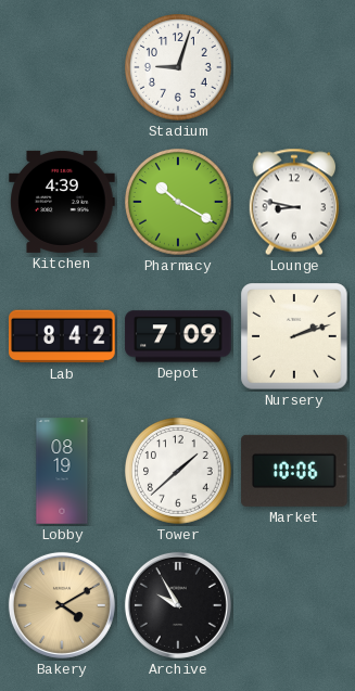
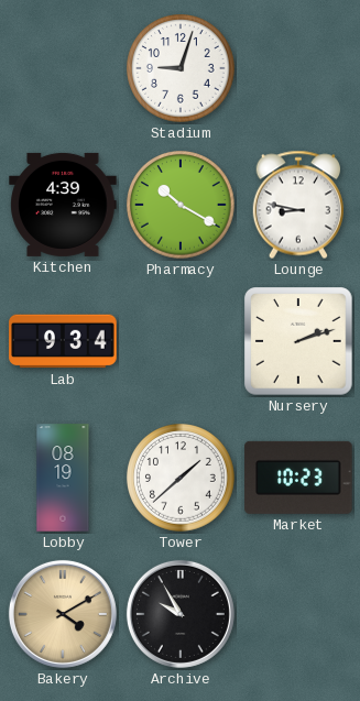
Lab: 8:42 -> 9:34
Depot: 7:09 -> none
Market: 10:06 -> 10:23
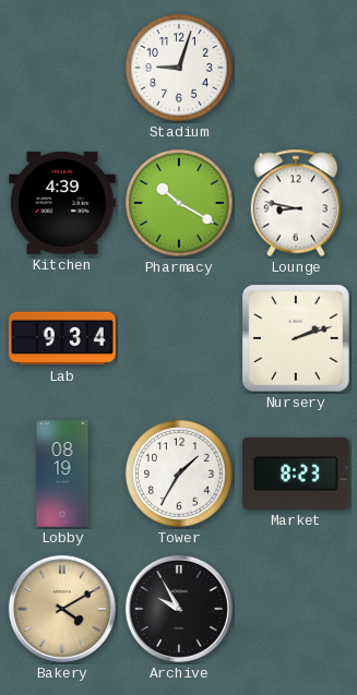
Tower: 1:38 -> 1:35
Market: 10:23 -> 8:23
